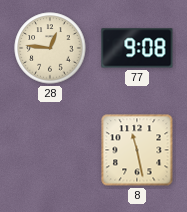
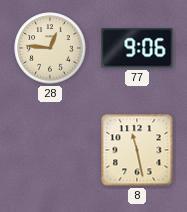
77: 9:08 -> 9:06
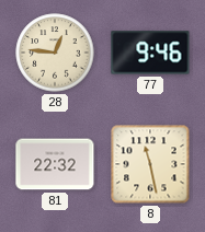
77: 9:06 -> 9:46
81: none -> 22:32
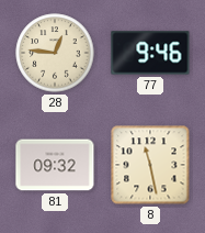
81: 22:32 -> 09:32
